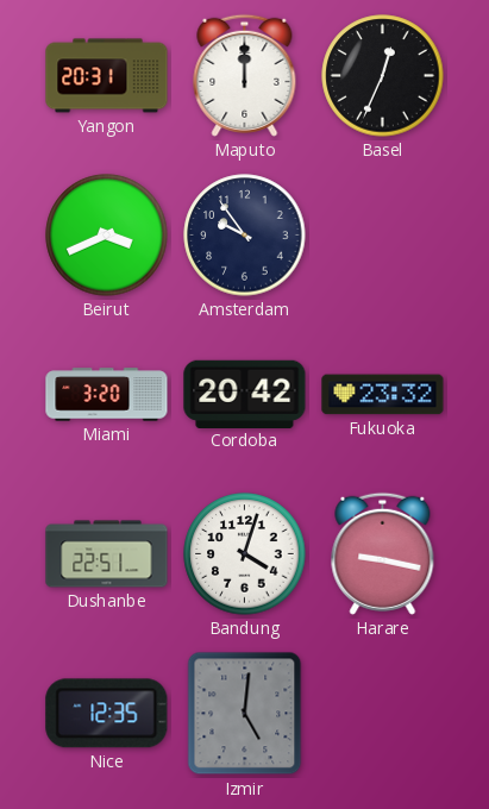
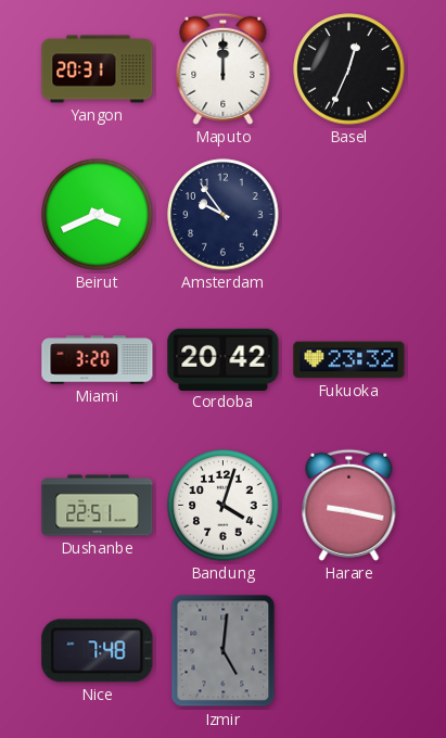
Nice: 12:35 -> 7:48
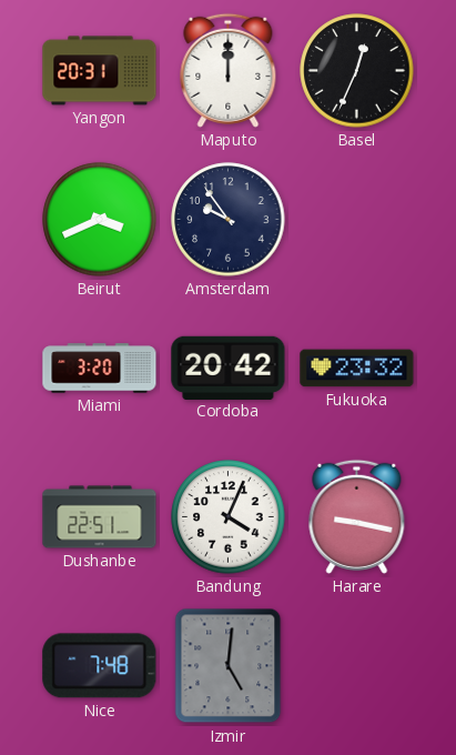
Bandung: 4:03 -> 4:04
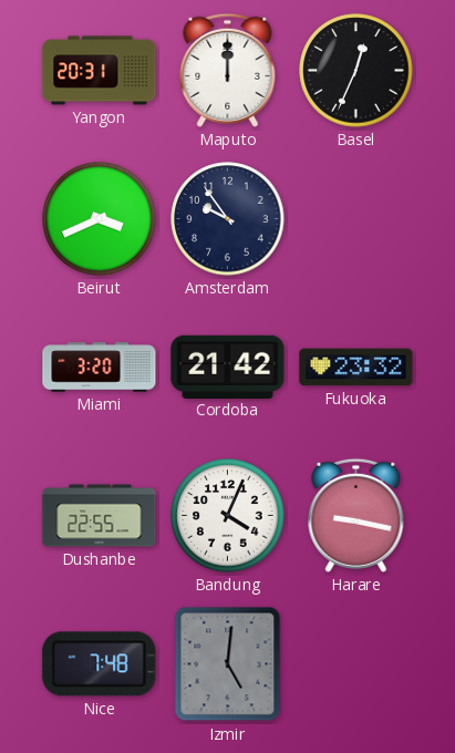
Cordoba: 20:42 -> 21:42
Dushanbe: 22:51 -> 22:55
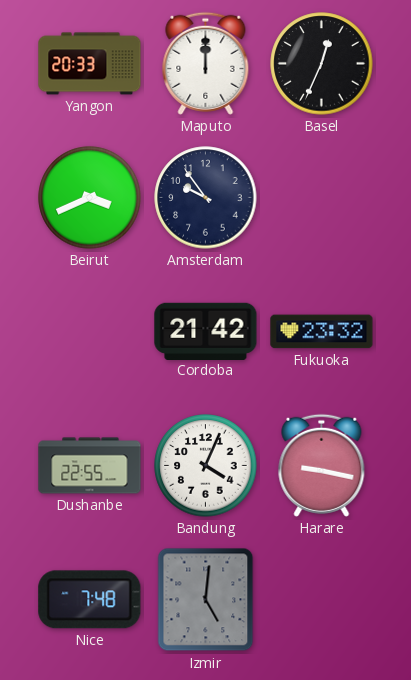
Yangon: 20:31 -> 20:33
Miami: 3:20 -> none
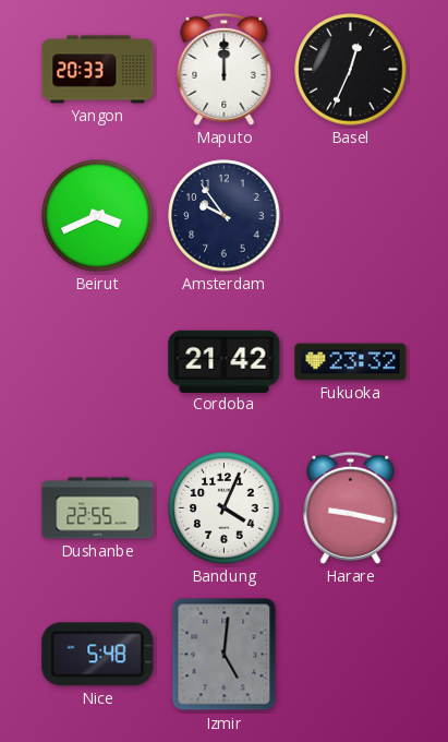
Nice: 7:48 -> 5:48
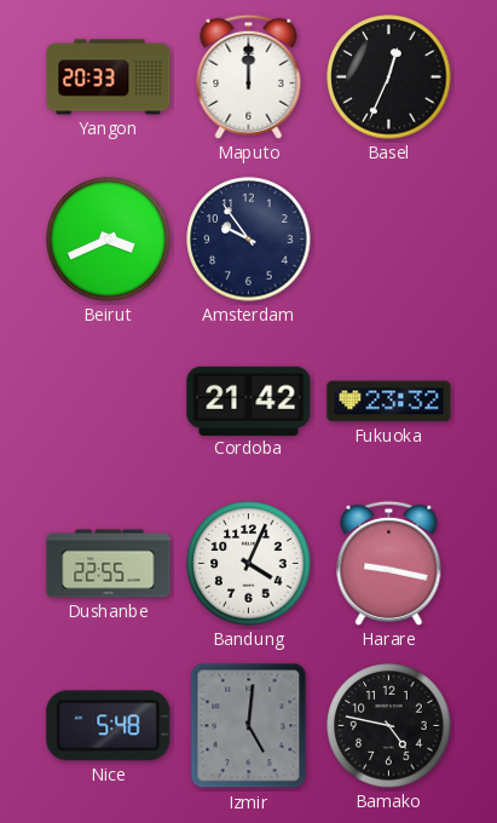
Bamako: none -> 4:47
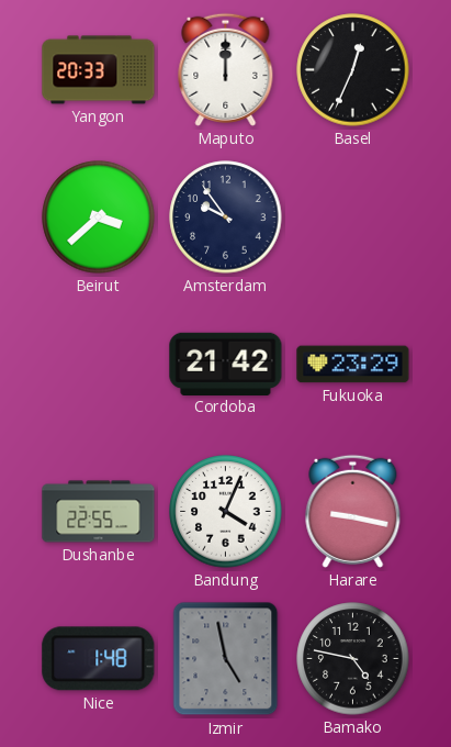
Beirut: 3:41 -> 3:38
Fukuoka: 23:32 -> 23:29
Nice: 5:48 -> 1:48
Izmir: 5:01 -> 4:58
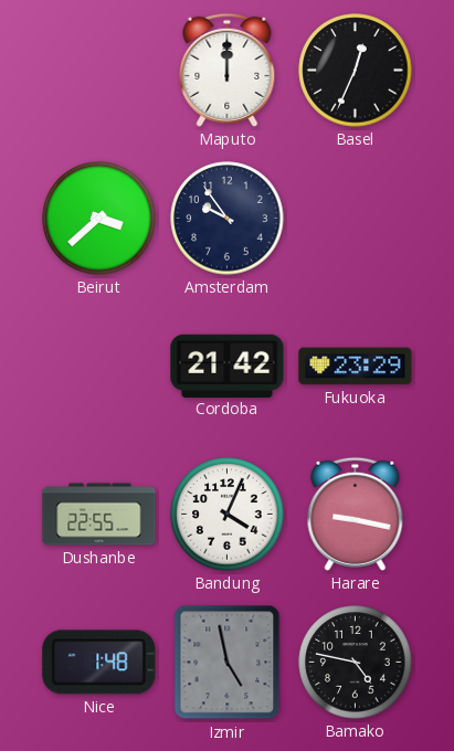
Yangon: 20:33 -> none
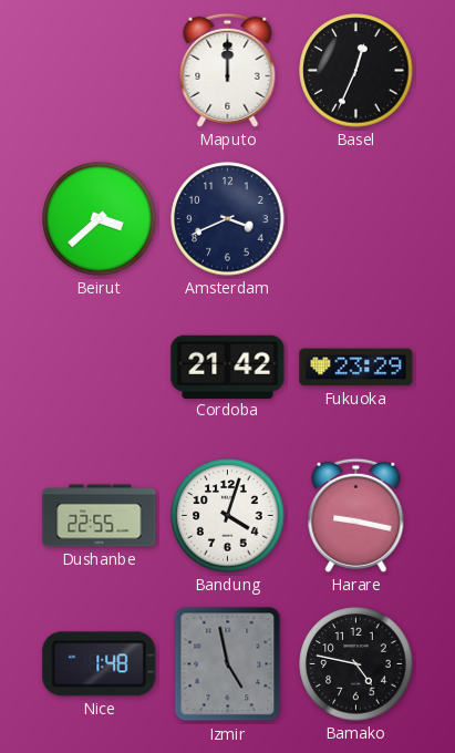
Amsterdam: 9:54 -> 3:41
Bandung: 4:04 -> 4:03
